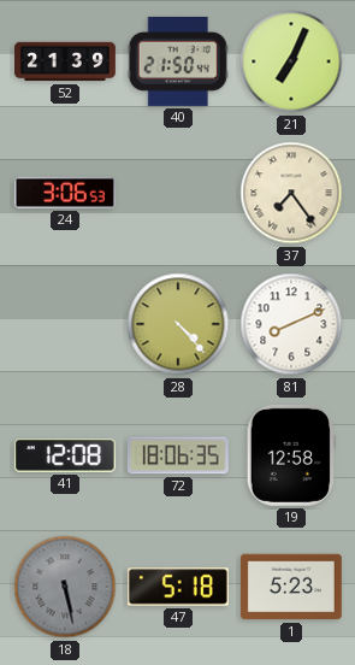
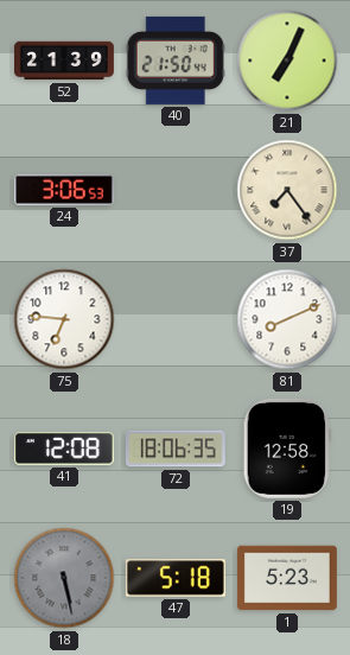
75: none -> 6:46
28: 4:23 -> none
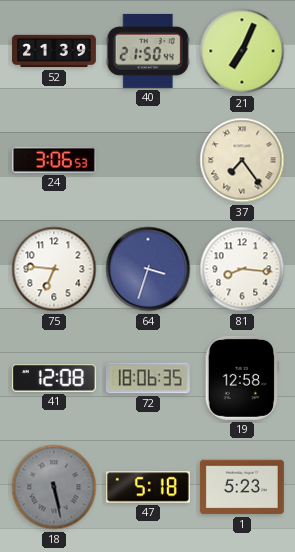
64: none -> 3:33
81: 8:11 -> 8:16
